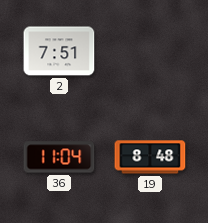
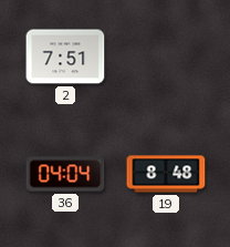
36: 11:04 -> 04:04
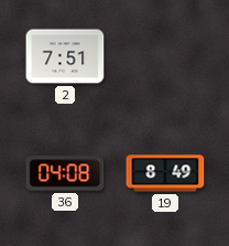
36: 04:04 -> 04:08
19: 8:48 -> 8:49
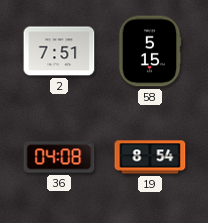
58: none -> 5:15
19: 8:49 -> 8:54
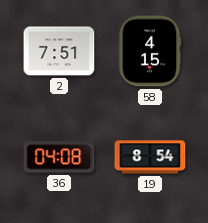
58: 5:15 -> 4:15
